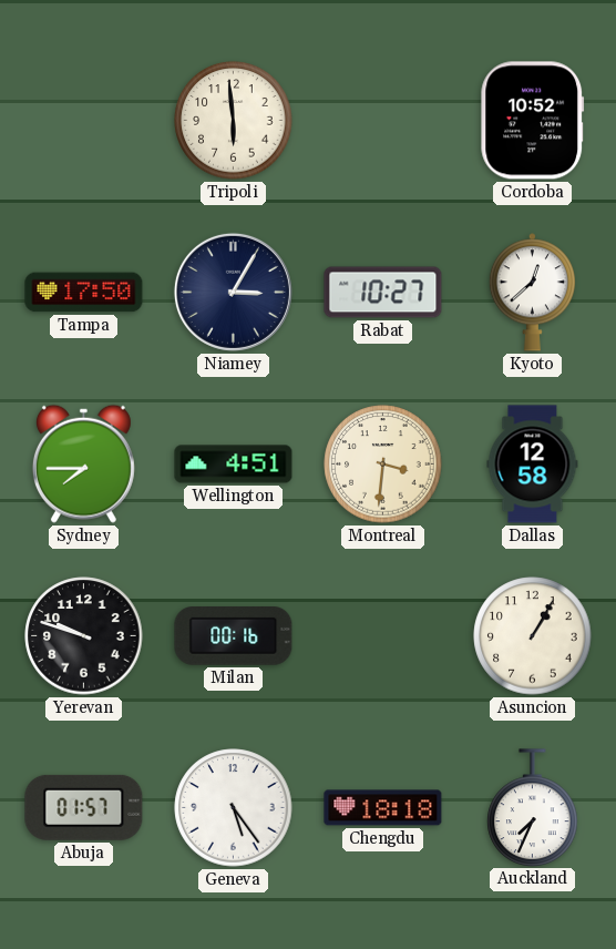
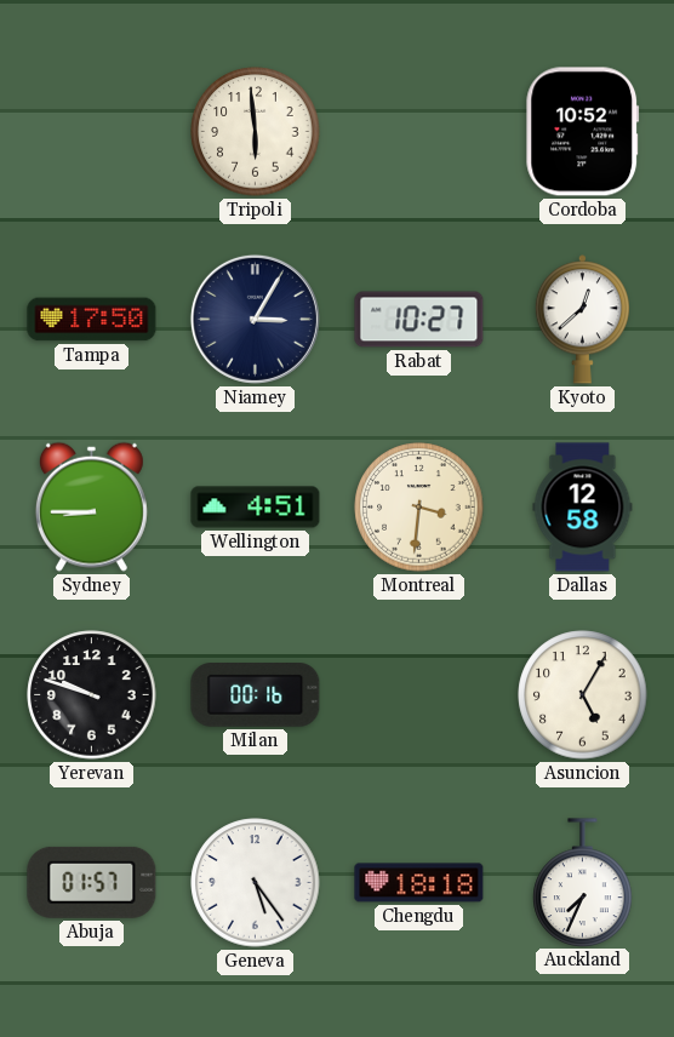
Sydney: 7:45 -> 8:45
Asuncion: 1:05 -> 5:05
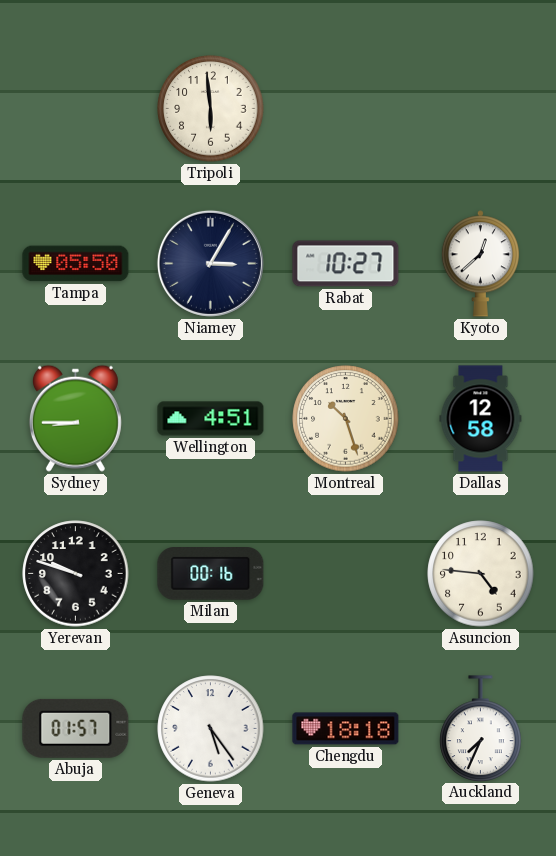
Cordoba: 10:52 -> none
Tampa: 17:50 -> 05:50
Montreal: 3:31 -> 10:27
Asuncion: 5:05 -> 4:46
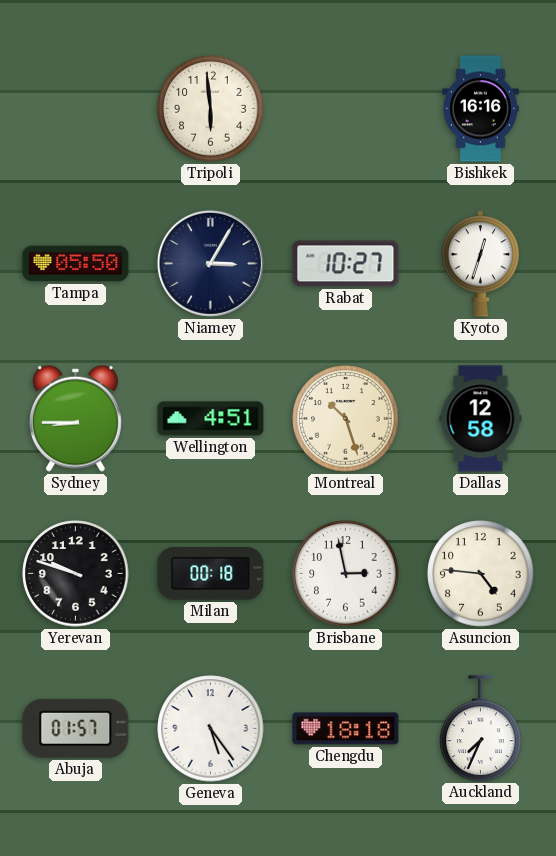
Bishkek: none -> 16:16
Kyoto: 12:38 -> 12:33
Milan: 00:16 -> 00:18
Brisbane: none -> 2:58
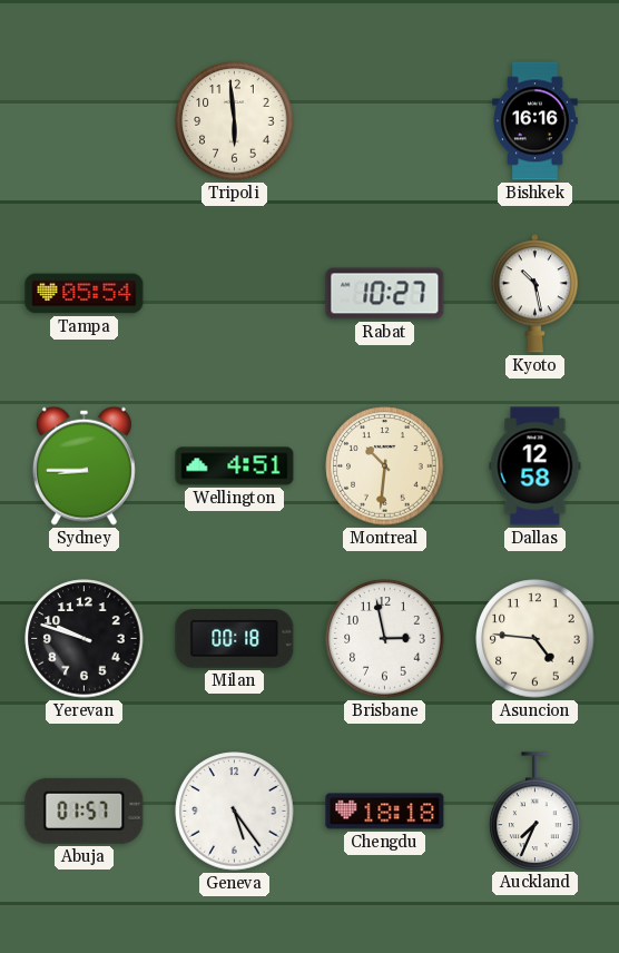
Tampa: 05:50 -> 05:54
Niamey: 3:05 -> none
Kyoto: 12:33 -> 10:28
Montreal: 10:27 -> 10:31
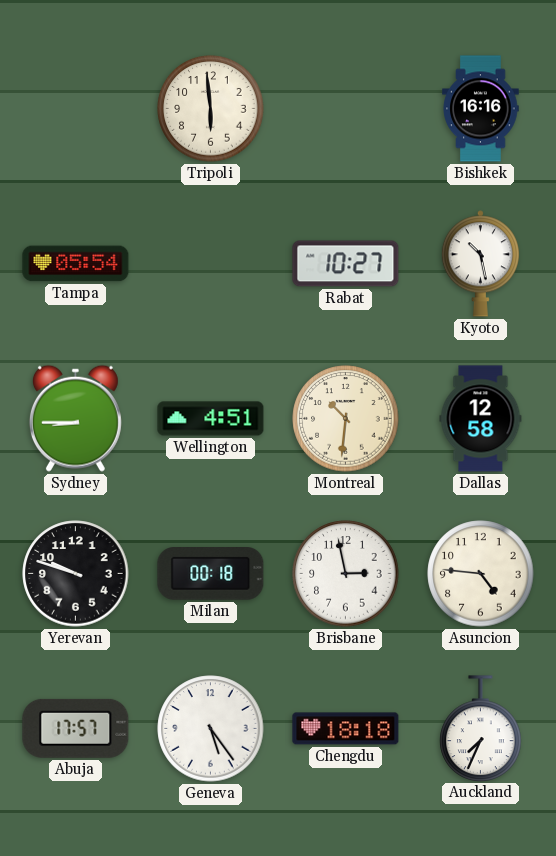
Abuja: 01:57 -> 17:57
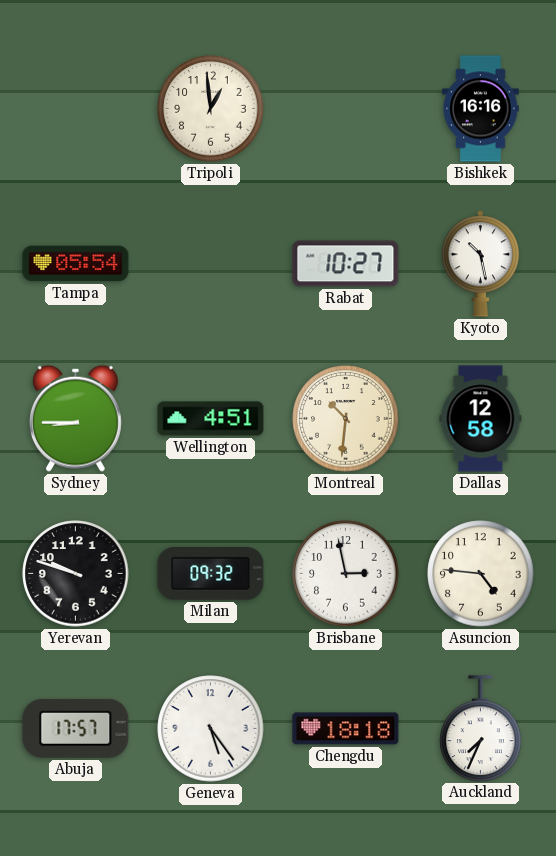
Tripoli: 5:59 -> 12:59
Milan: 00:18 -> 09:32
